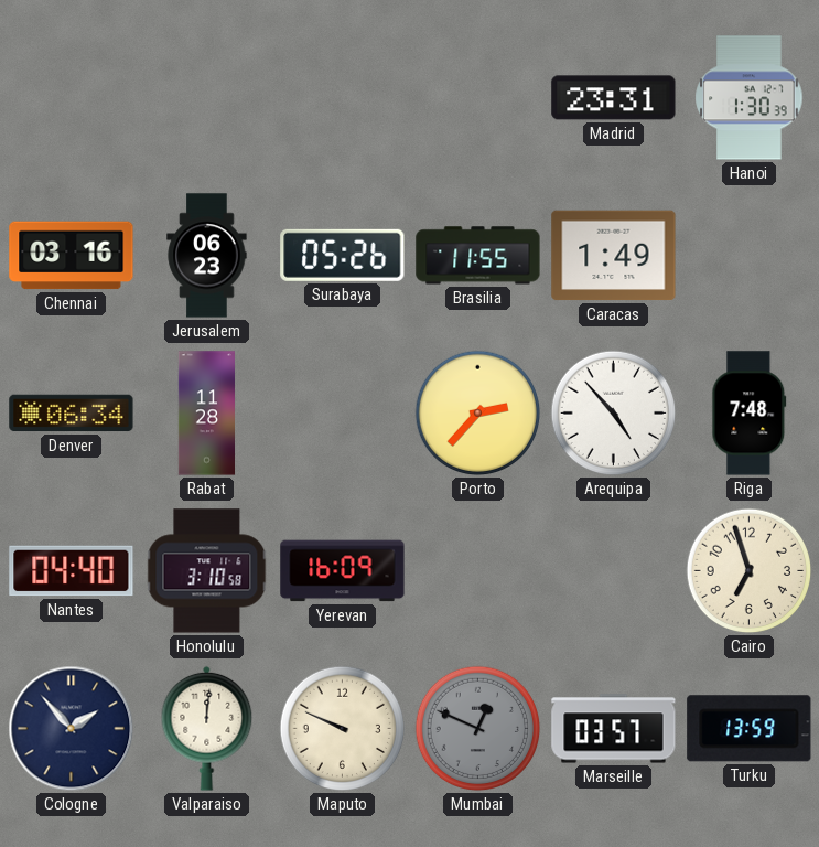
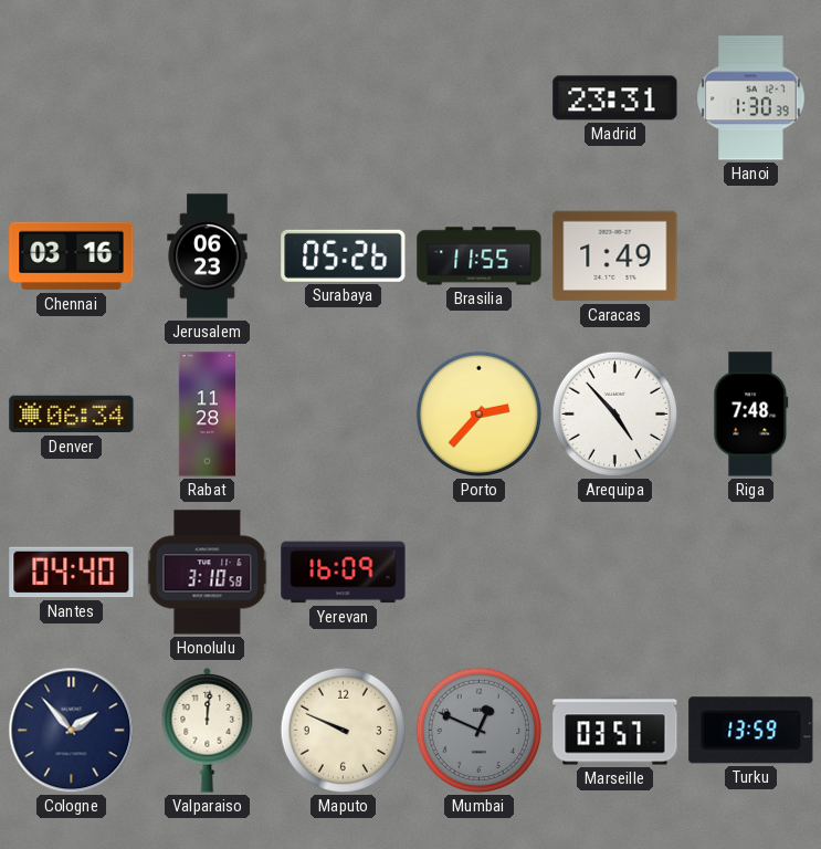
Cairo: 6:57 -> none
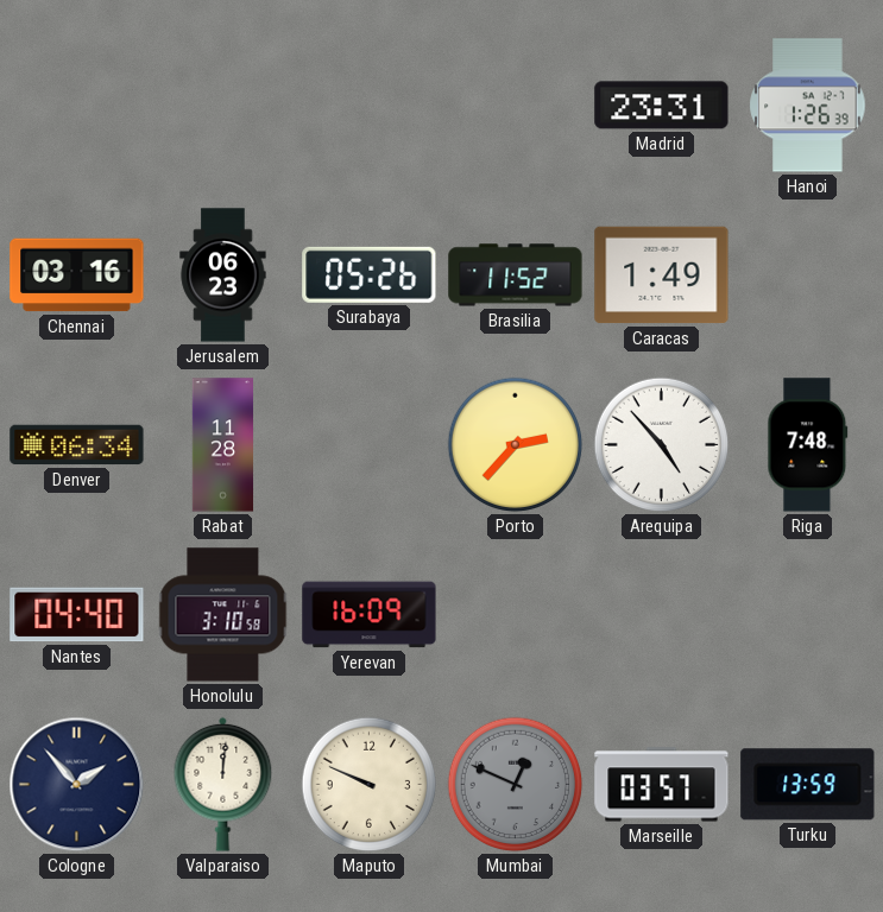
Hanoi: 1:30 -> 1:26
Brasilia: 11:55 -> 11:52
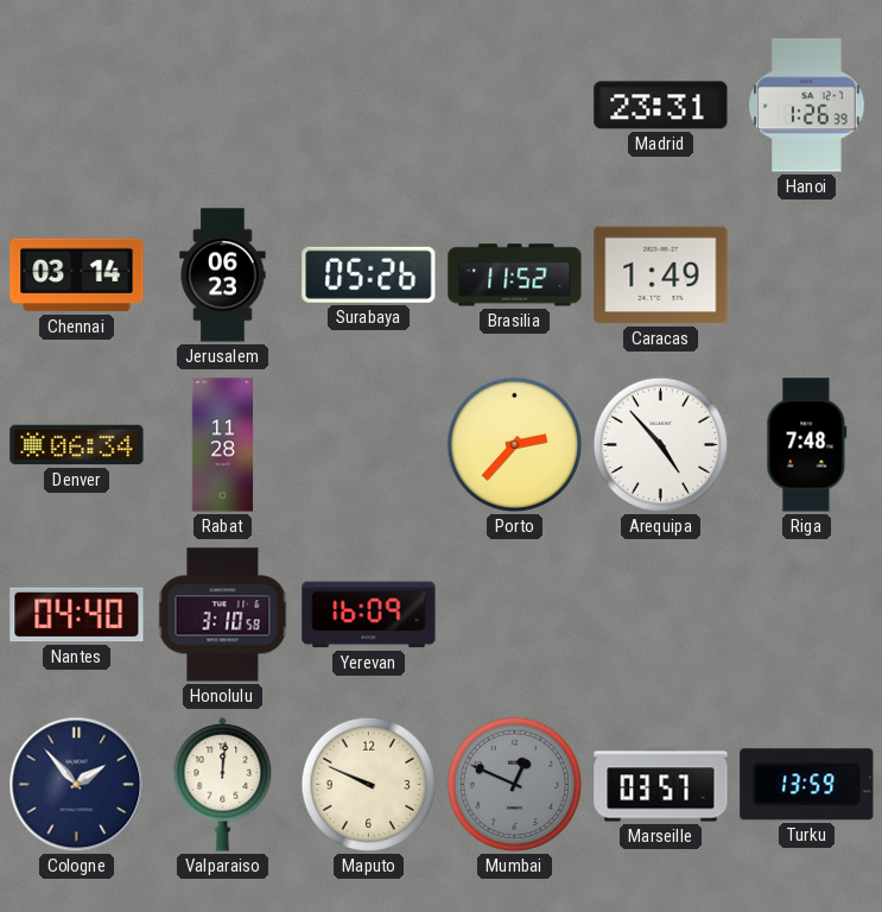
Chennai: 03:16 -> 03:14
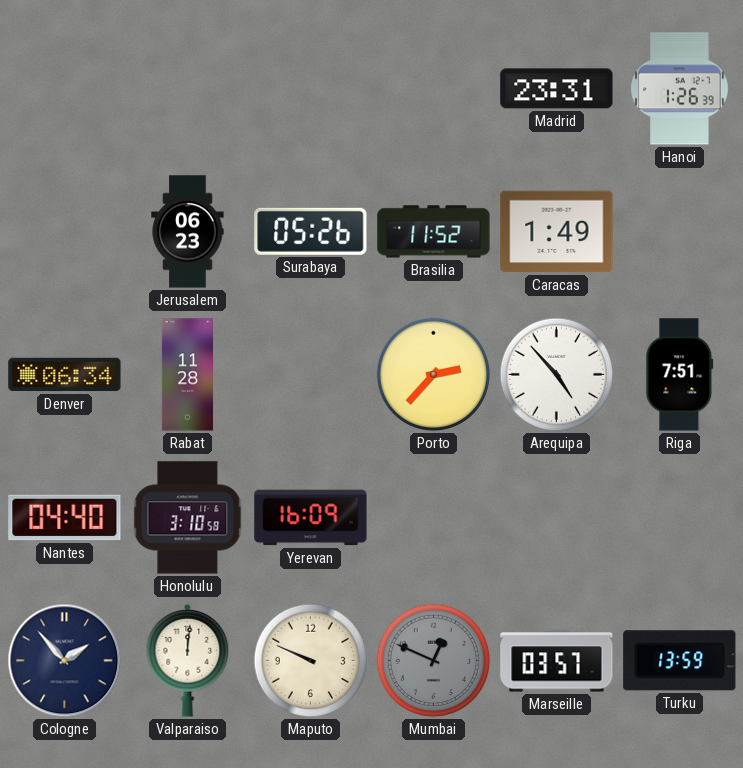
Chennai: 03:14 -> none
Riga: 7:48 -> 7:51
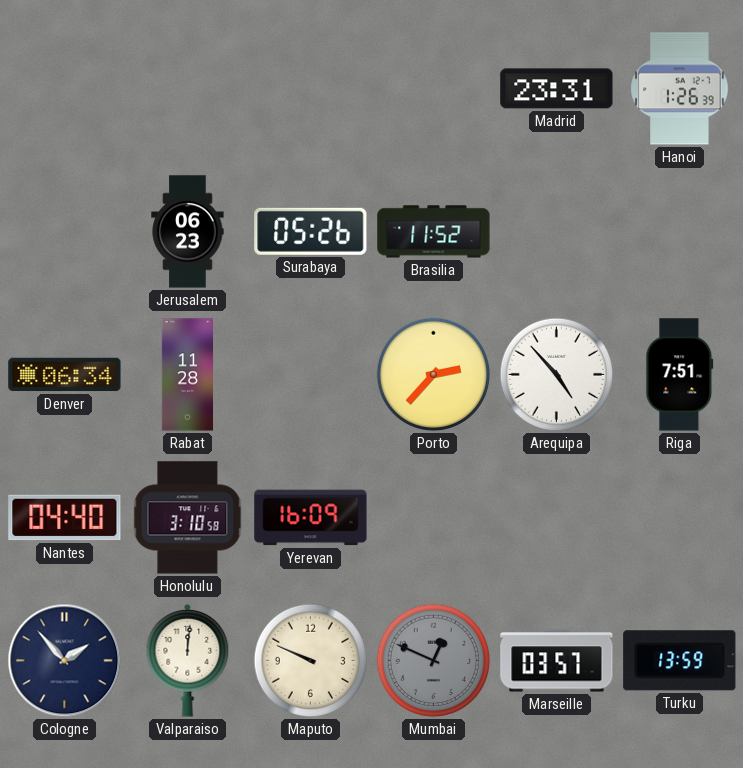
Caracas: 1:49 -> none
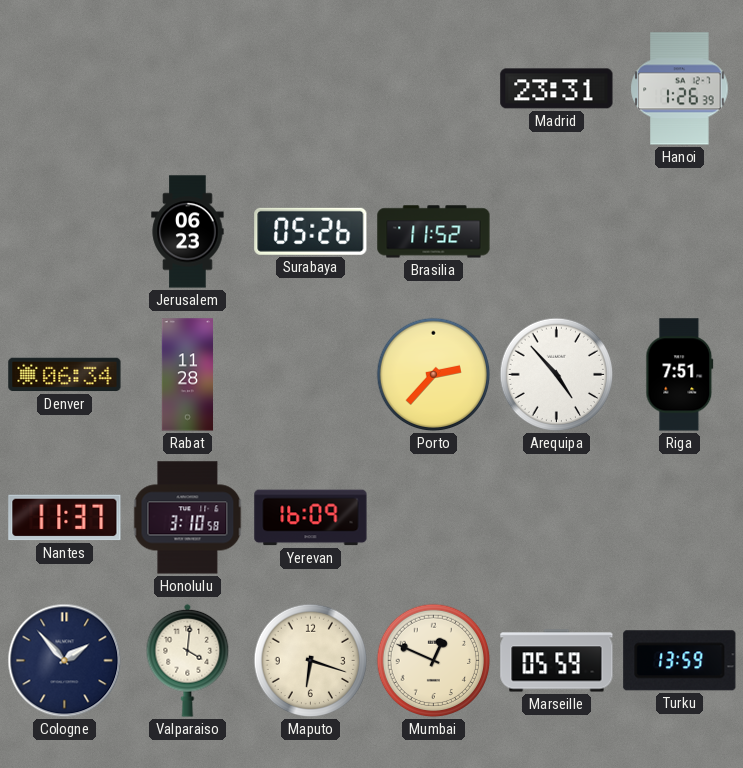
Nantes: 04:40 -> 11:37
Valparaiso: 12:01 -> 4:01
Maputo: 9:49 -> 6:18
Mumbai dial: grey -> cream
Marseille: 03:57 -> 05:59
